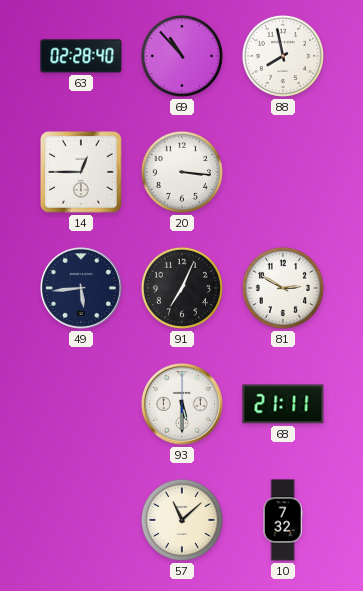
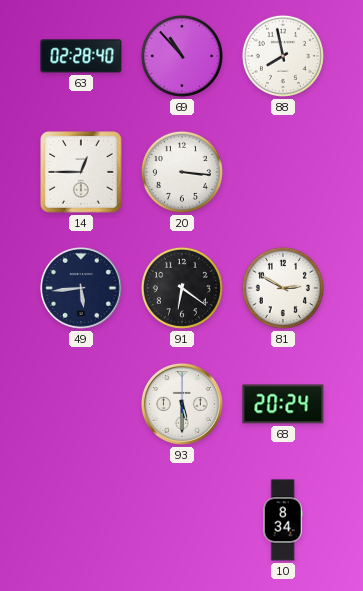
91: 7:04 -> 6:21
68: 21:11 -> 20:24
57: 11:08 -> none
10: 7:32 -> 8:34
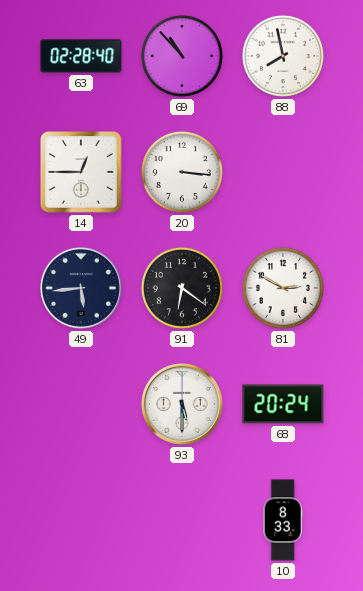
10: 8:34 -> 8:33
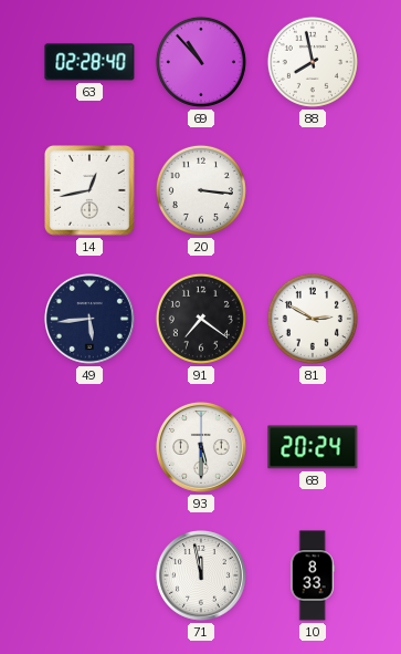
14: 12:45 -> 12:43
91: 6:21 -> 7:21
71: none -> 11:58
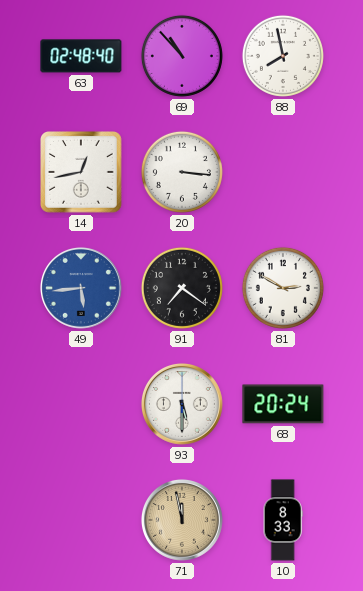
63: 02:28 -> 02:48
49 dial: navy -> blue
71 dial: white -> champagne
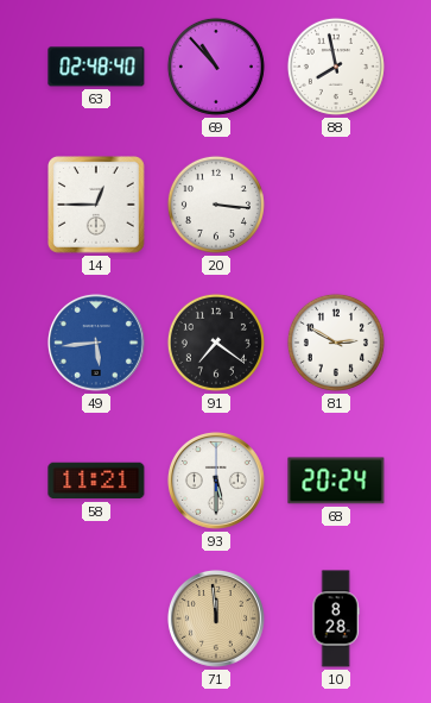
14: 12:43 -> 12:45
58: none -> 11:21
71: 11:58 -> 11:59
10: 8:33 -> 8:28
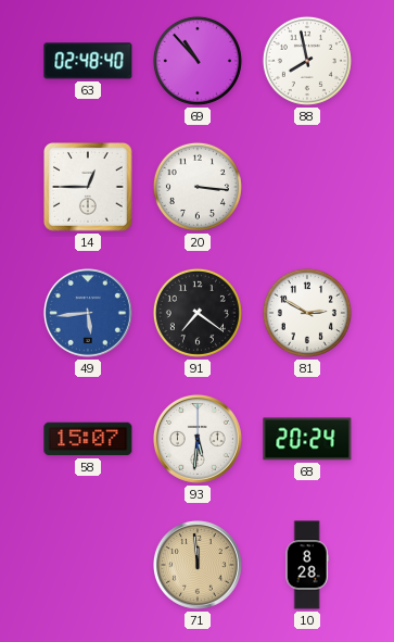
58: 11:21 -> 15:07
93: 5:30 -> 5:31
